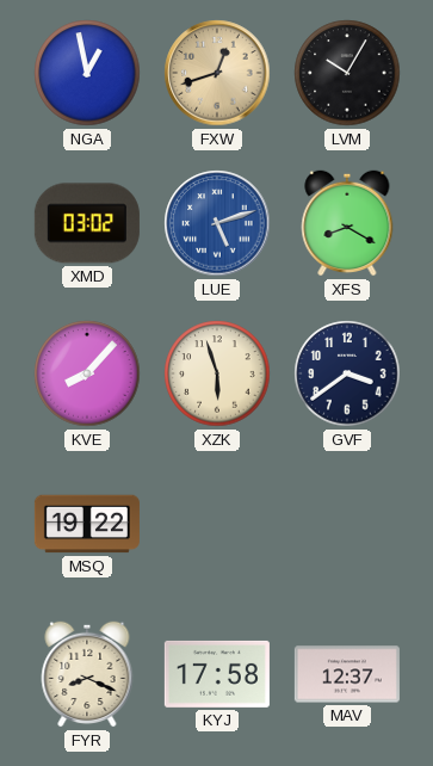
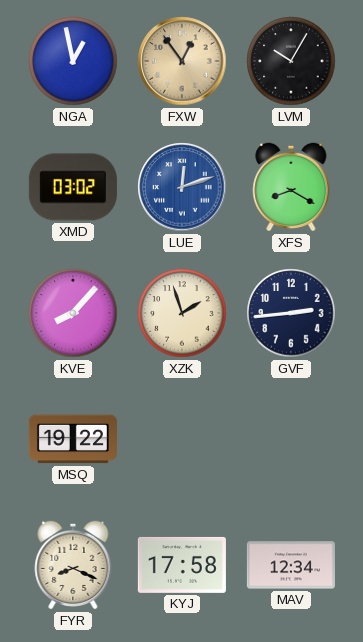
FXW: 12:42 -> 12:54
LUE: 5:12 -> 12:12
XZK: 5:57 -> 1:57
GVF: 3:39 -> 2:44
MAV: 12:37 -> 12:34
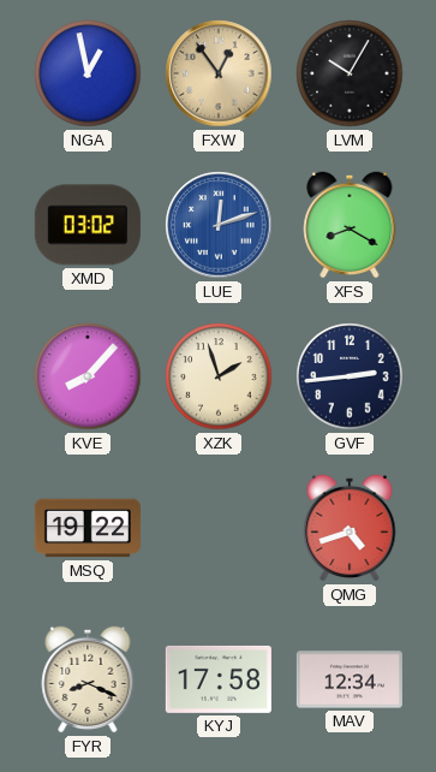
QMG: none -> 4:42
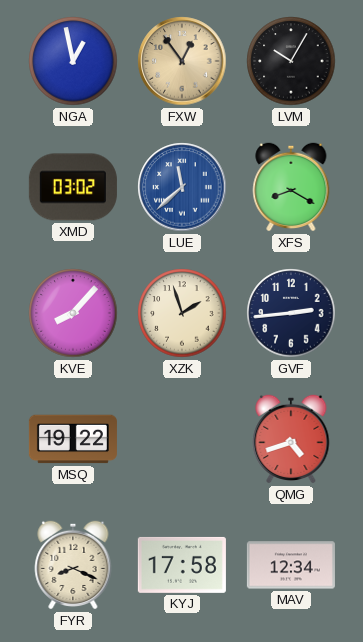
LUE: 12:12 -> 11:38
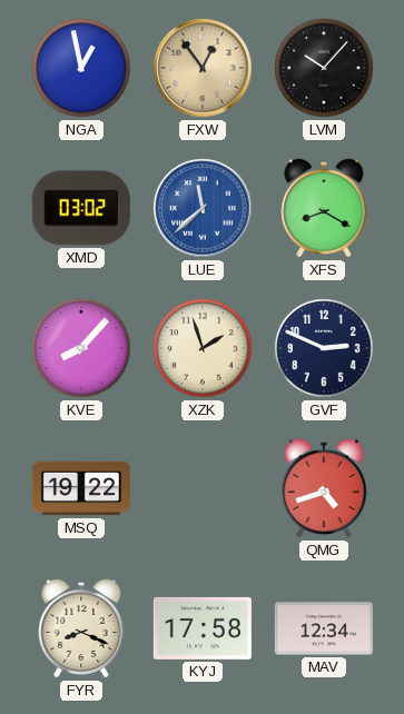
LVM: 10:05 -> 10:07
GVF: 2:44 -> 2:49
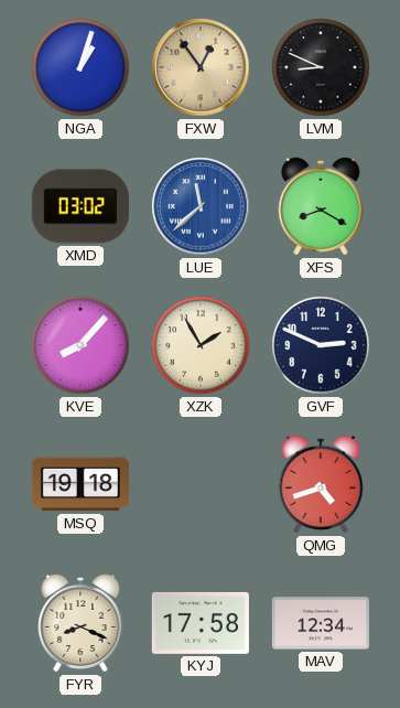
NGA: 12:58 -> 1:03
LVM: 10:07 -> 8:49
XZK: 1:57 -> 1:55
MSQ: 19:22 -> 19:18
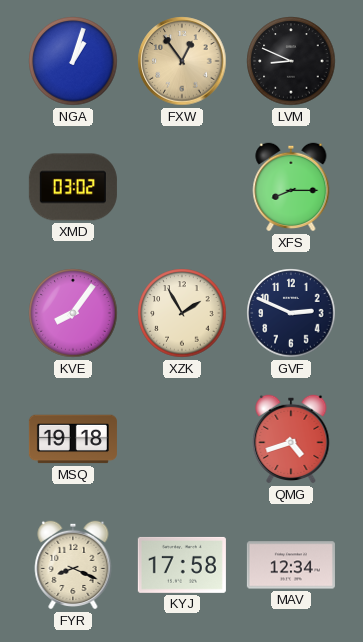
LUE: 11:38 -> none
XFS: 8:20 -> 8:15
KVE: 8:07 -> 8:06
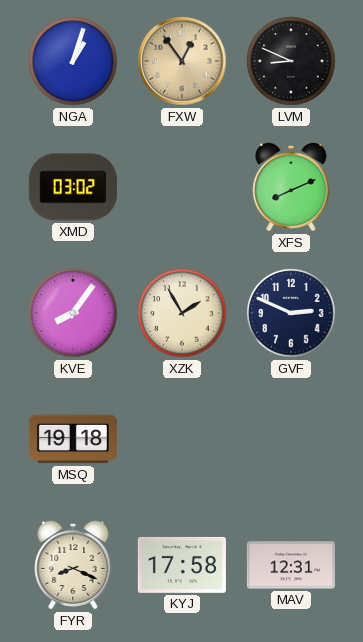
XFS: 8:15 -> 8:11
QMG: 4:42 -> none
MAV: 12:34 -> 12:31
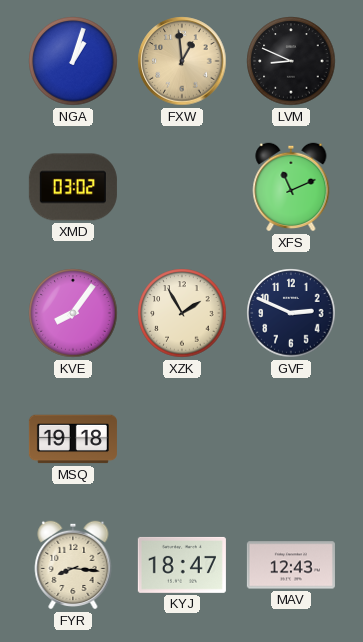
FXW: 12:54 -> 12:59
XFS: 8:11 -> 11:11
FYR: 8:19 -> 8:16
KYJ: 17:58 -> 18:47
MAV: 12:31 -> 12:43
